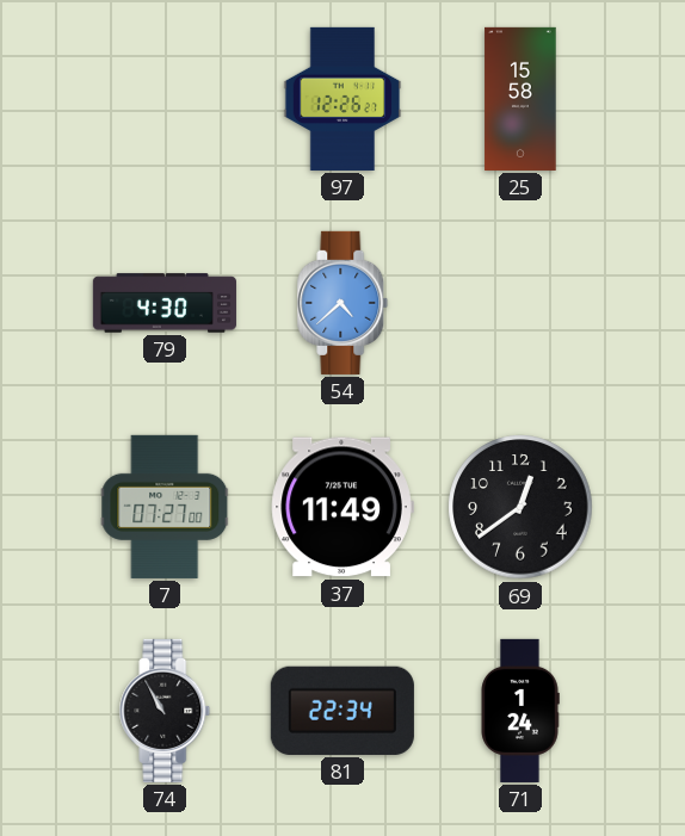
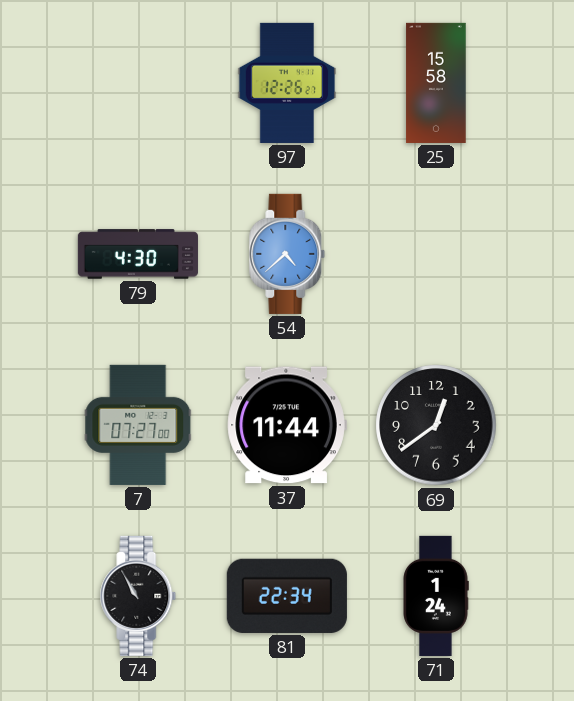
37: 11:49 -> 11:44
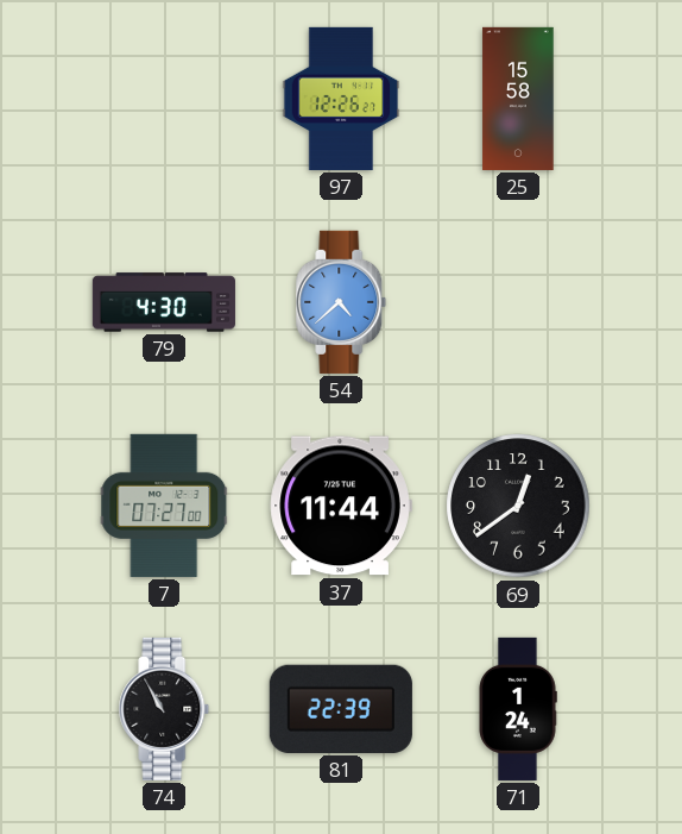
81: 22:34 -> 22:39
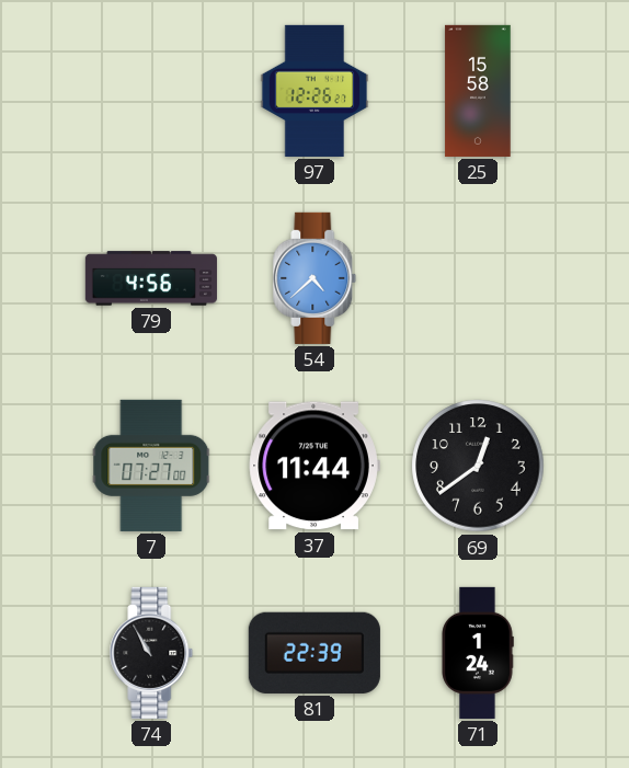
79: 4:30 -> 4:56
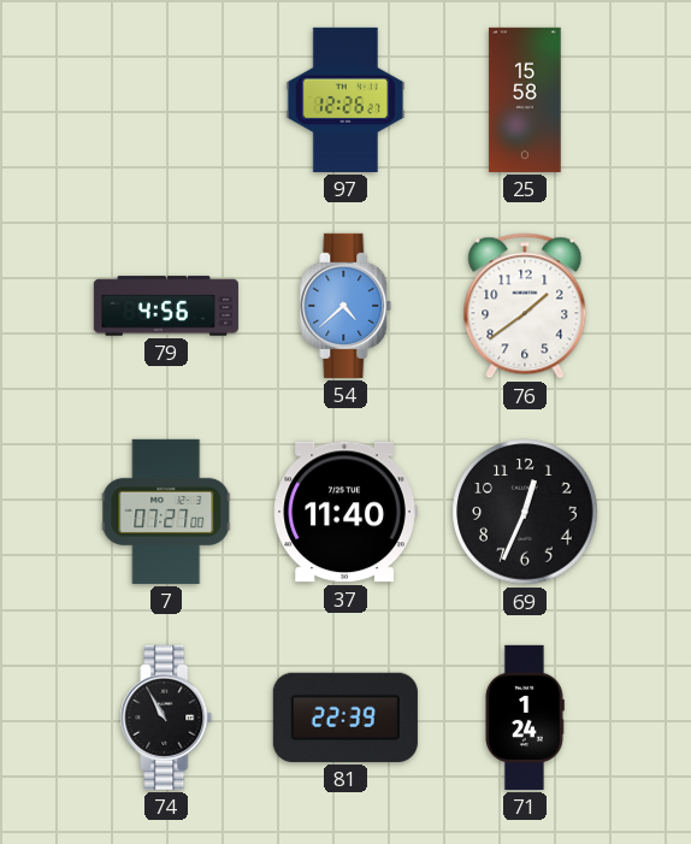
76: none -> 1:39
37: 11:44 -> 11:40
69: 12:39 -> 12:34
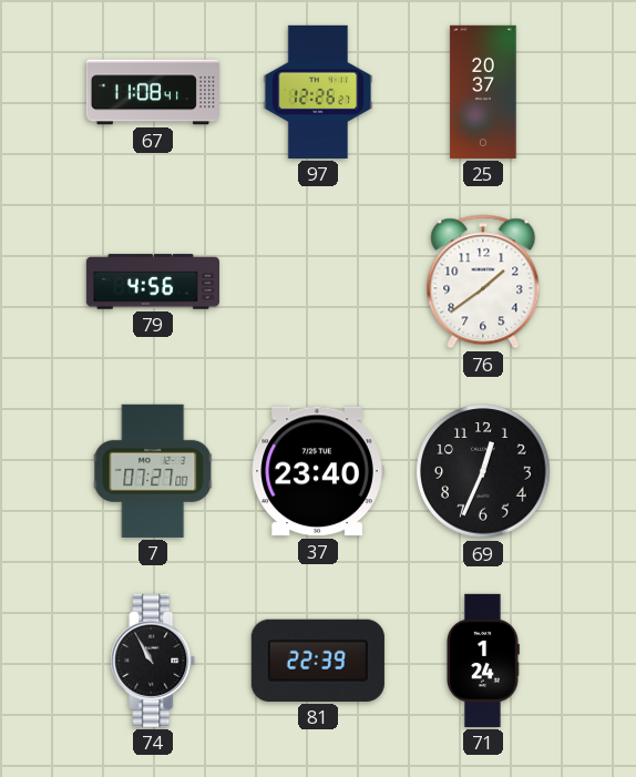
67: none -> 11:08
25: 15:58 -> 20:37
54: 4:38 -> none
37: 11:40 -> 23:40
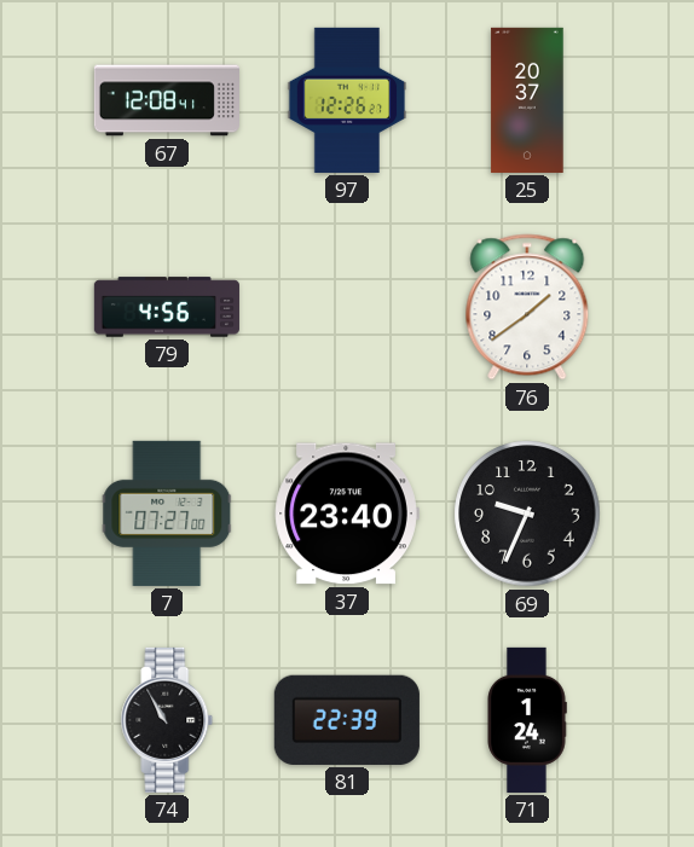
67: 11:08 -> 12:08
69: 12:34 -> 9:34
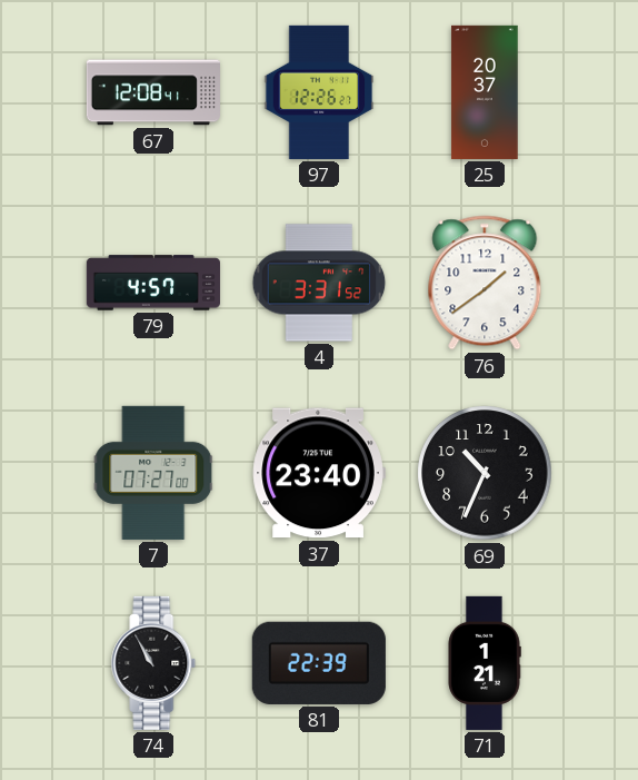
79: 4:56 -> 4:57
4: none -> 3:31
69: 9:34 -> 10:34
71: 1:24 -> 1:21
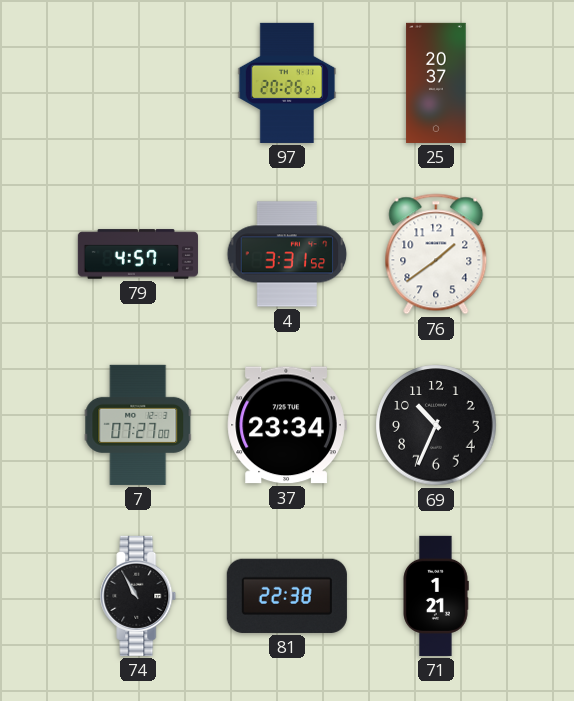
67: 12:08 -> none
97: 12:26 -> 20:26
37: 23:40 -> 23:34
81: 22:39 -> 22:38
